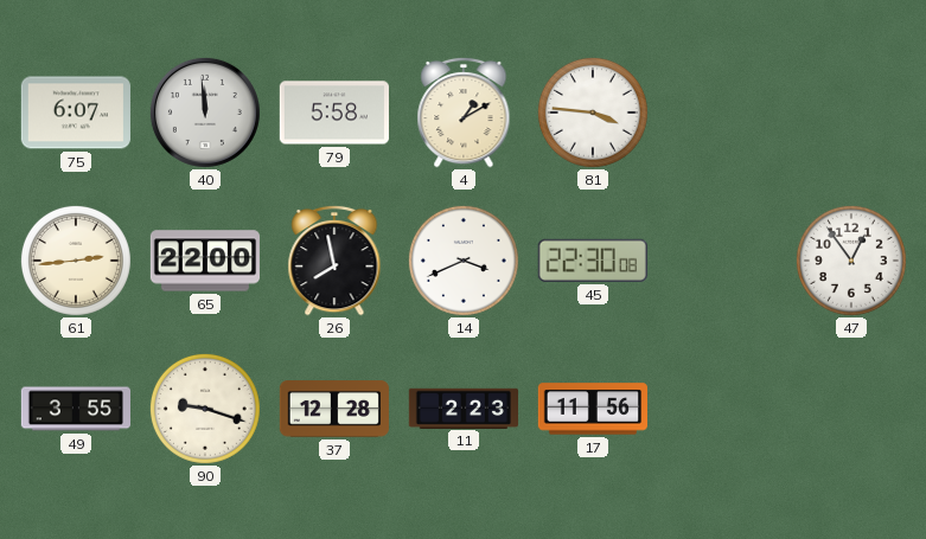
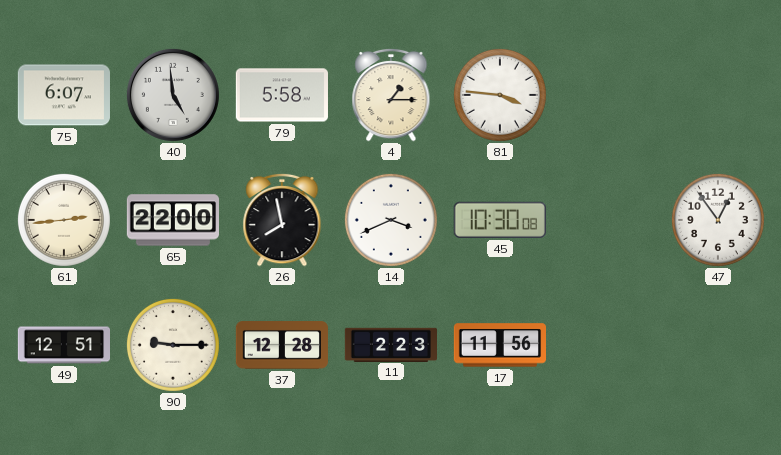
40: 11:59 -> 4:59
4: 1:10 -> 1:15
45: 22:30 -> 10:30
49: 3:55 -> 12:51
90: 9:18 -> 9:15
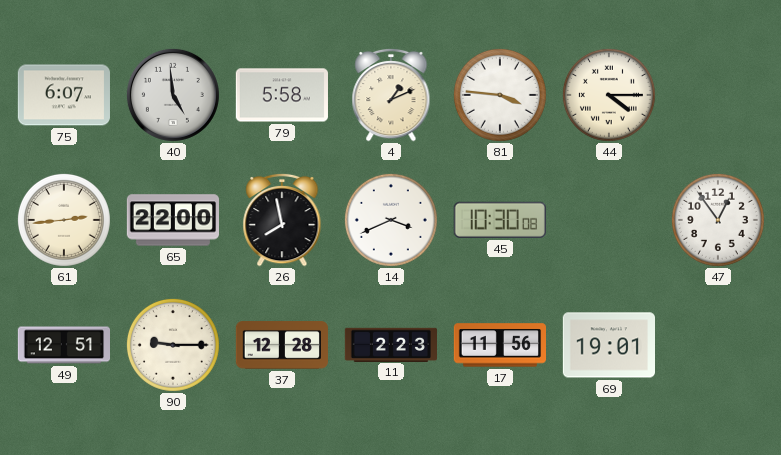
4: 1:15 -> 1:11
44: none -> 4:15
69: none -> 19:01
